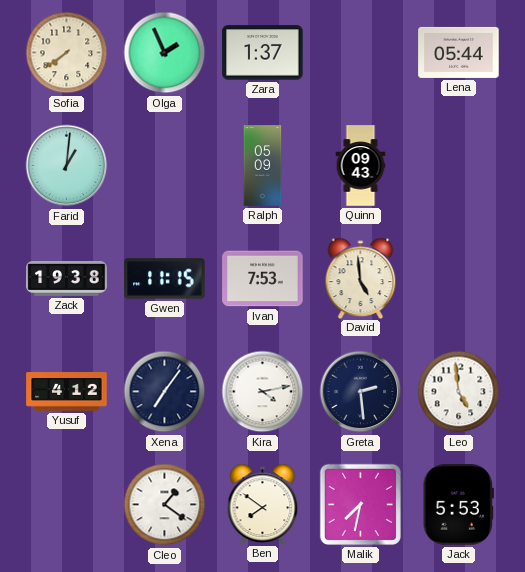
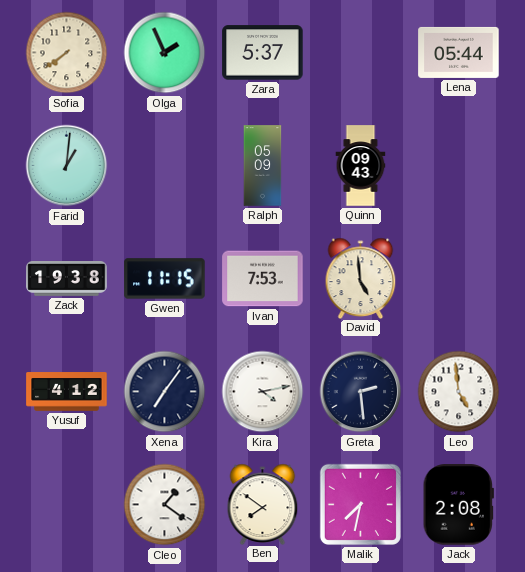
Zara: 1:37 -> 5:37
Jack: 5:53 -> 2:08
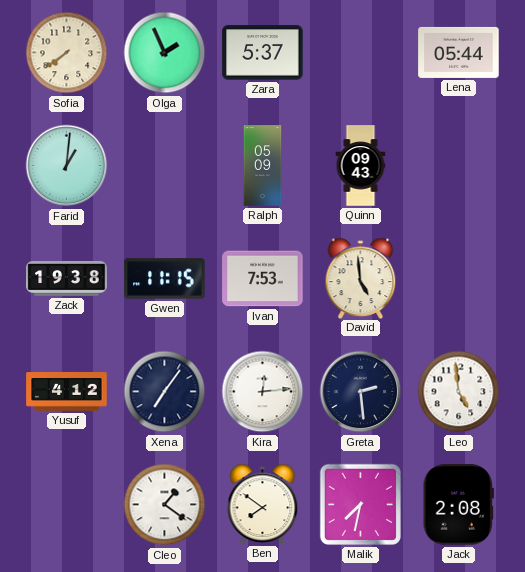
Kira: 4:13 -> 12:14
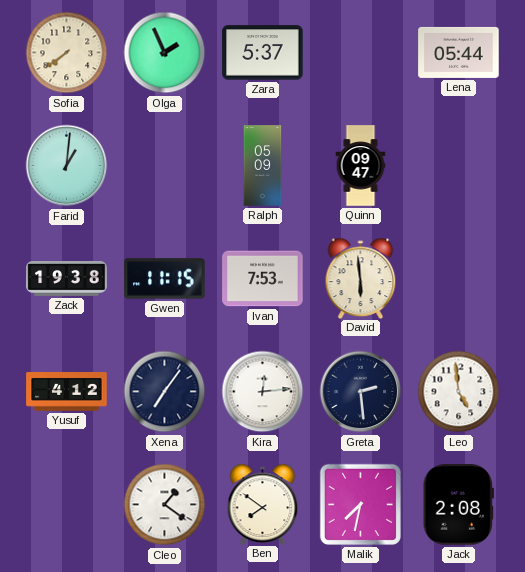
Quinn: 09:43 -> 09:47
David: 4:59 -> 5:59
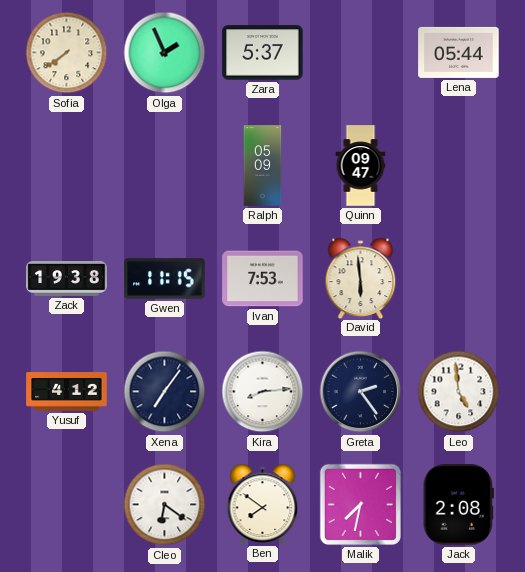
Farid: 1:01 -> none
Kira: 12:14 -> 8:14
Greta: 2:29 -> 2:24
Cleo: 1:21 -> 6:21
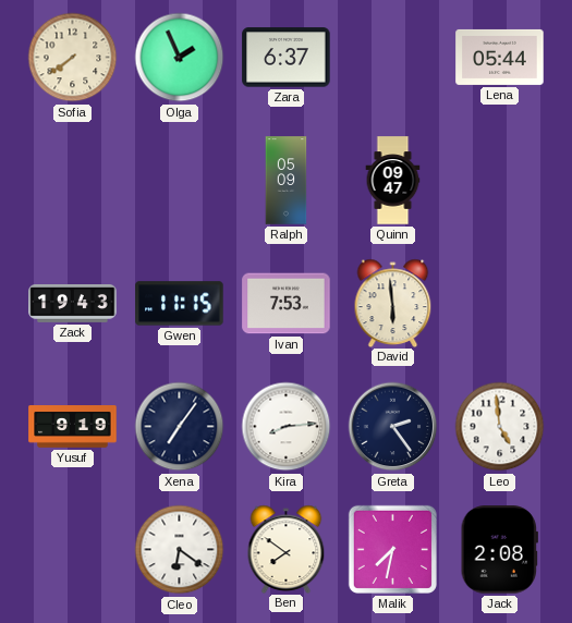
Zara: 5:37 -> 6:37
Zack: 19:38 -> 19:43
Yusuf: 4:12 -> 9:19
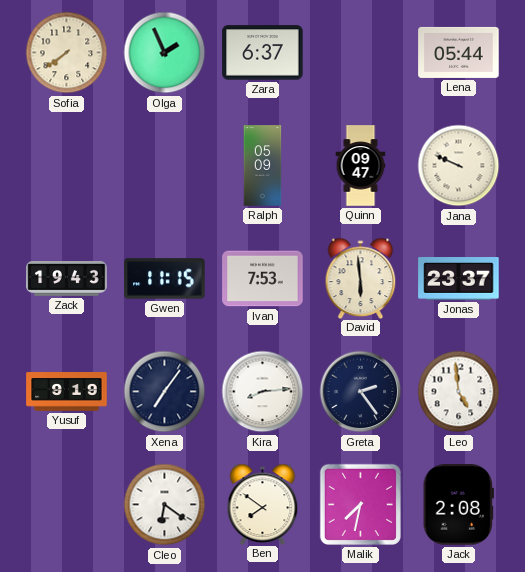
Jana: none -> 9:49
Jonas: none -> 23:37
